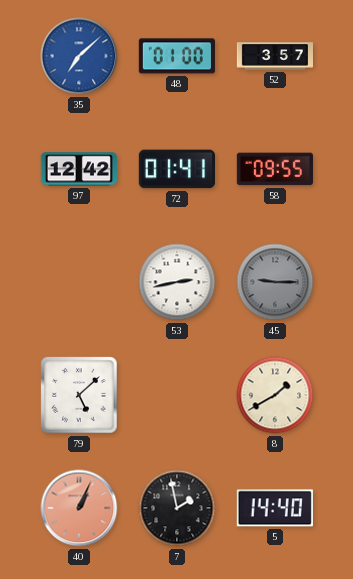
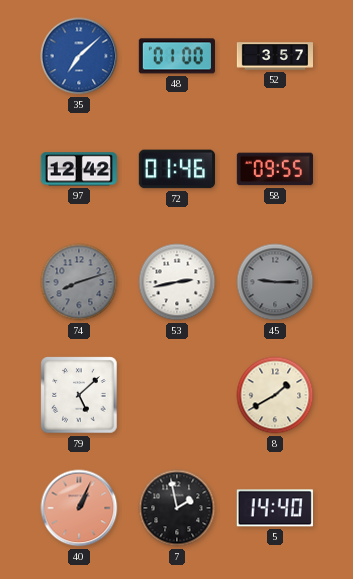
72: 01:41 -> 01:46
74: none -> 8:12
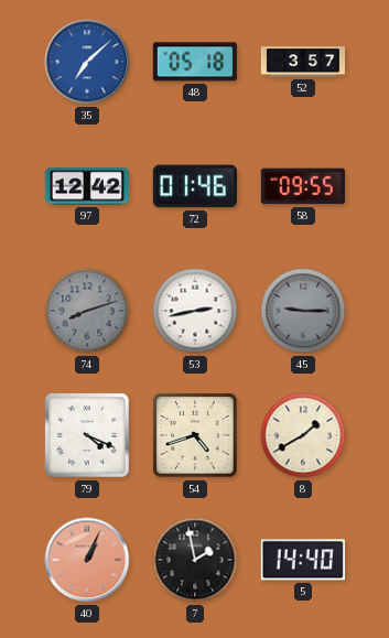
48: 01:00 -> 05:18
79: 5:08 -> 4:19
54: none -> 4:42
